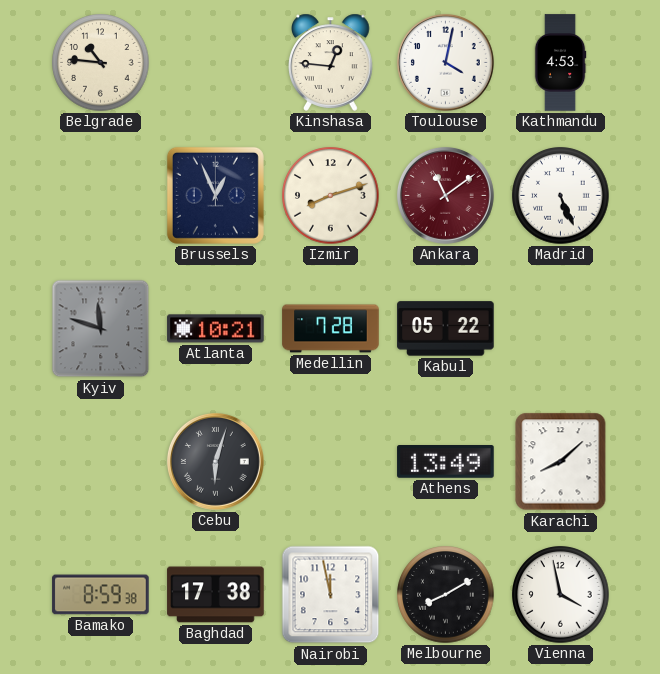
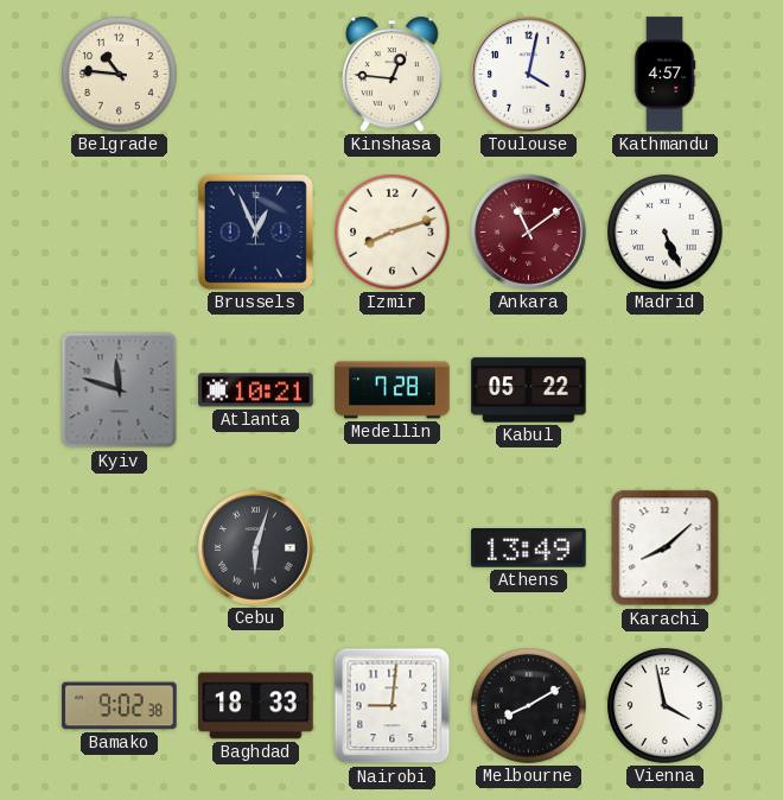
Kathmandu: 4:53 -> 4:57
Bamako: 8:59 -> 9:02
Baghdad: 17:38 -> 18:33
Nairobi: 11:58 -> 9:01
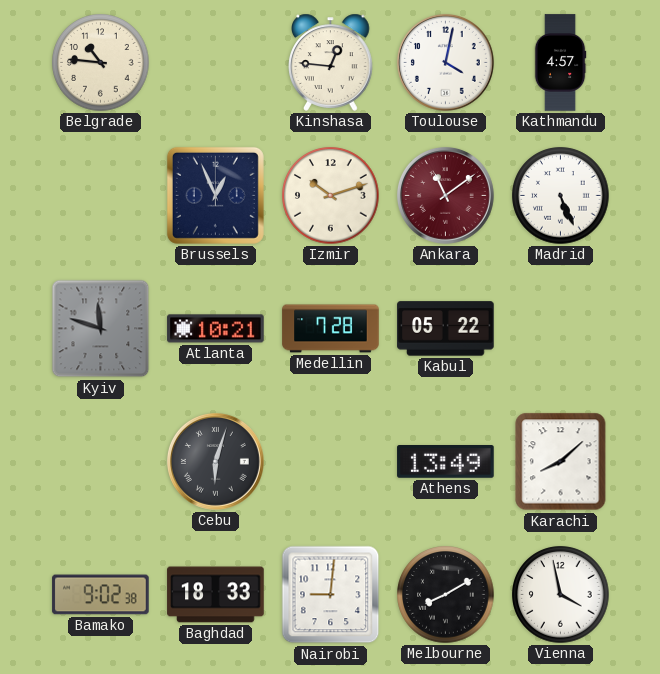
Izmir: 8:12 -> 10:12
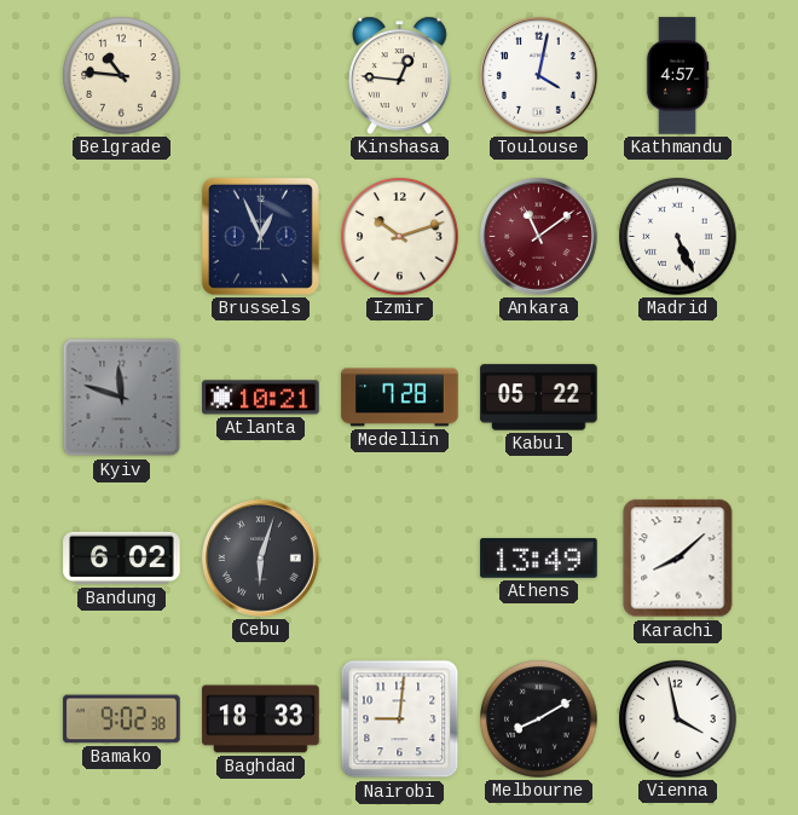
Bandung: none -> 6:02
